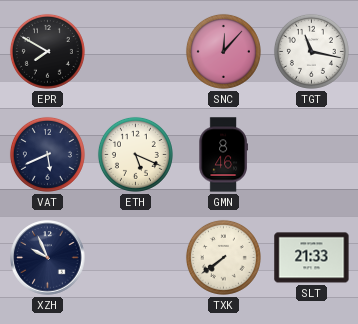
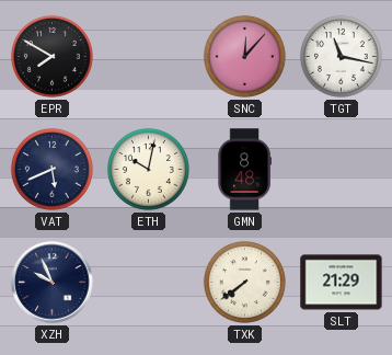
ETH: 5:19 -> 10:02
GMN: 8:46 -> 8:48
SLT: 21:33 -> 21:29
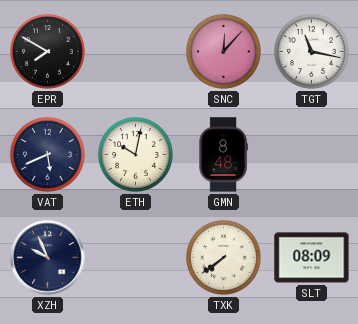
SLT: 21:29 -> 08:09
